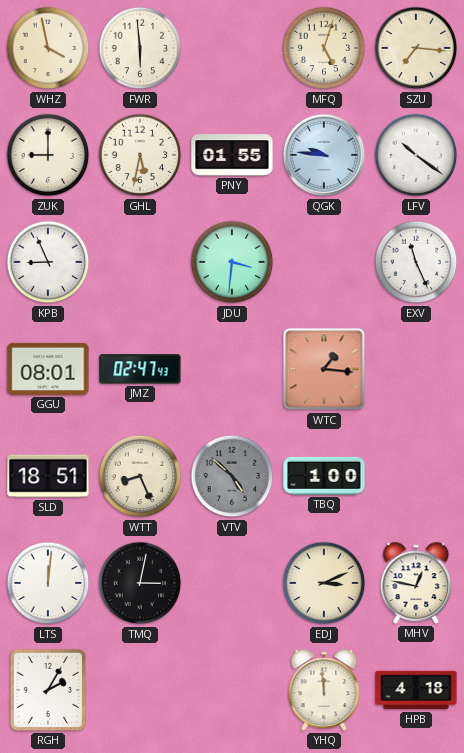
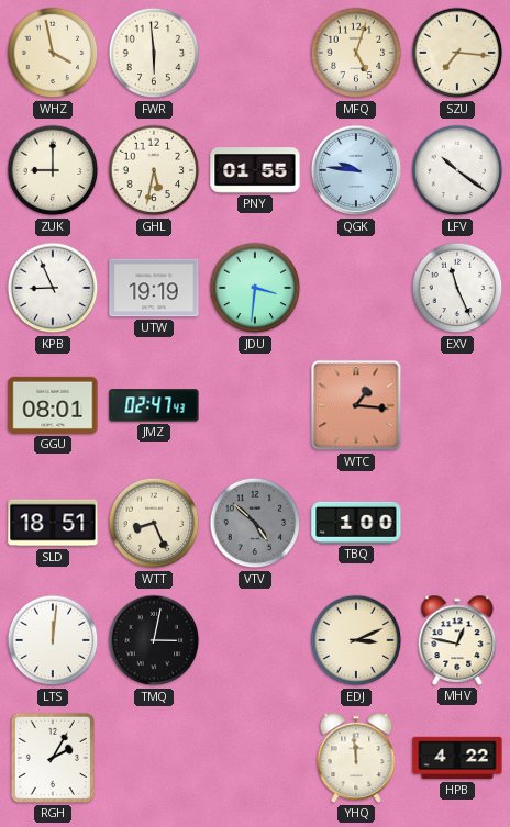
UTW: none -> 19:19
HPB: 4:18 -> 4:22
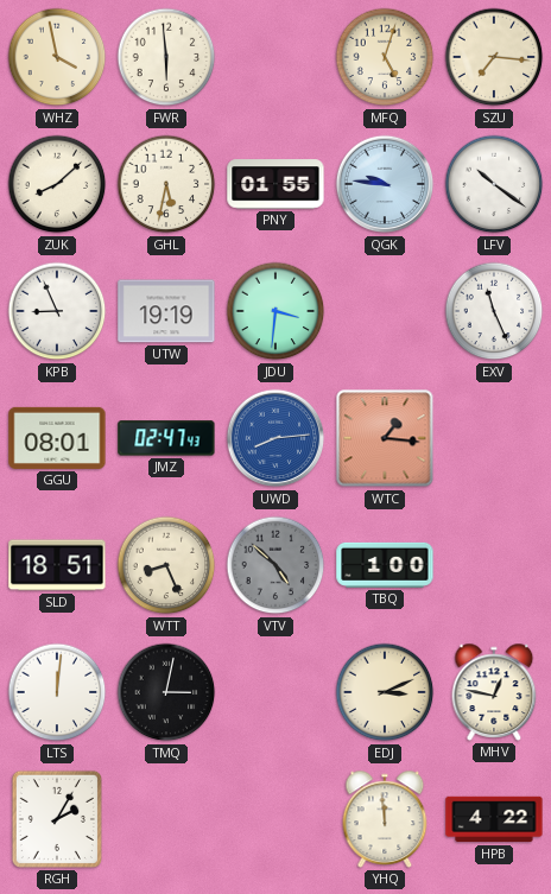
ZUK: 9:00 -> 8:08
UWD: none -> 8:14
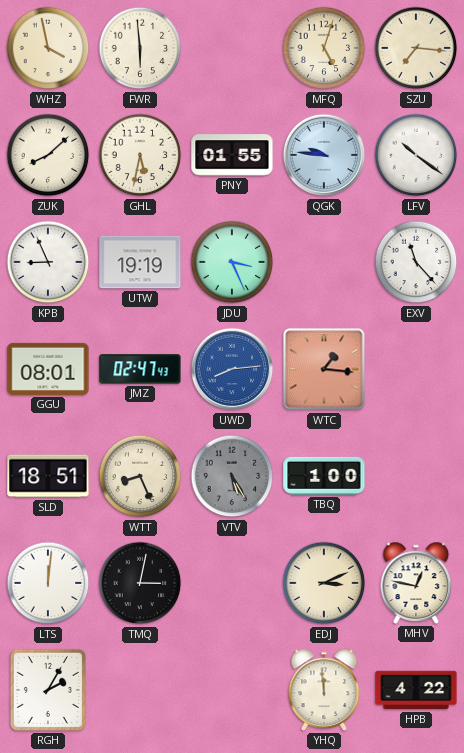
JDU: 3:31 -> 3:26
EXV: 11:26 -> 11:23
VTV: 4:52 -> 5:25
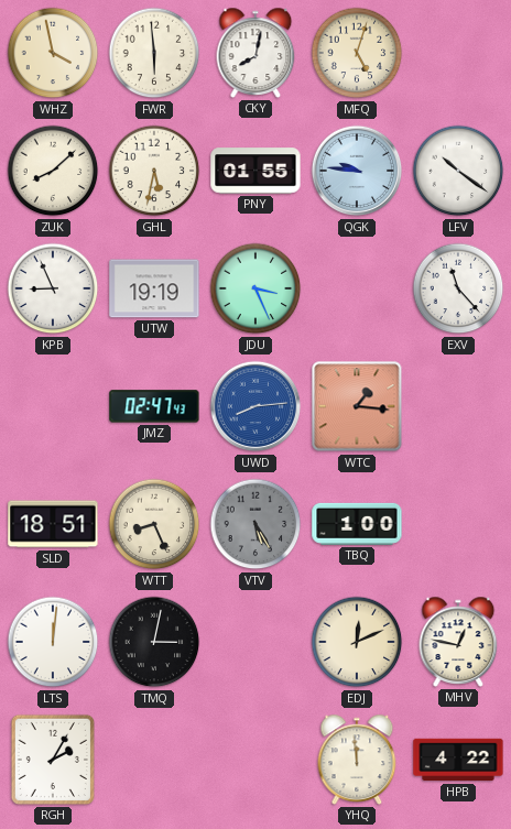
CKY: none -> 8:02
SZU: 7:16 -> none
GGU: 08:01 -> none
EDJ: 3:11 -> 12:11
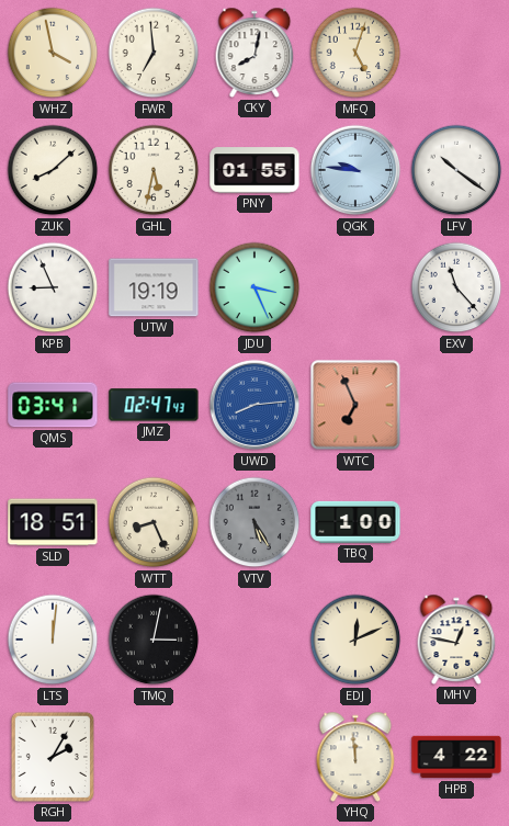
FWR: 5:59 -> 6:59
QMS: none -> 03:41
WTC: 1:16 -> 6:56
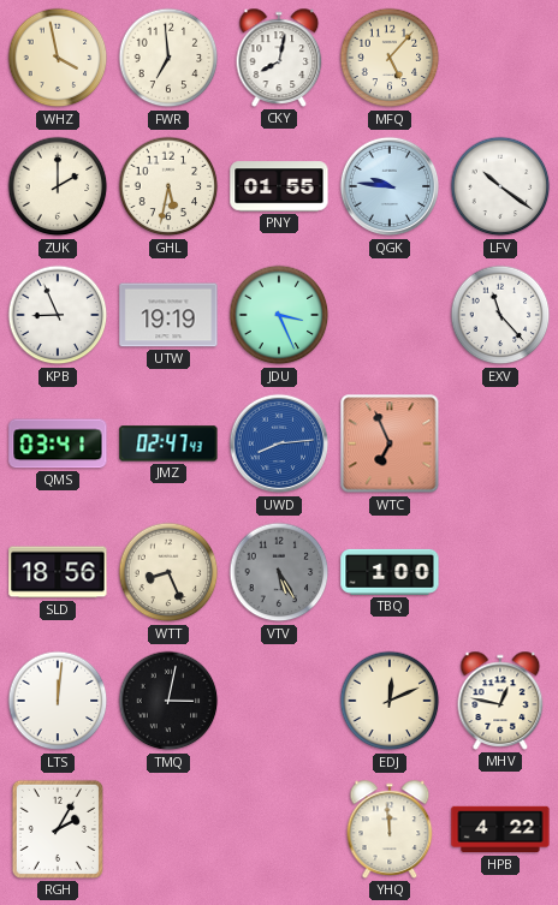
MFQ: 5:03 -> 5:07
ZUK: 8:08 -> 2:00
SLD: 18:51 -> 18:56
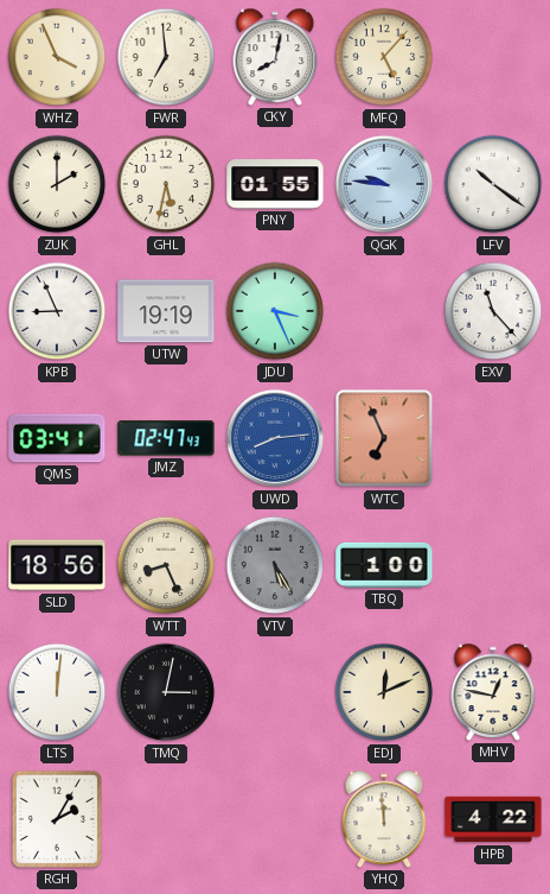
WHZ: 3:58 -> 3:56
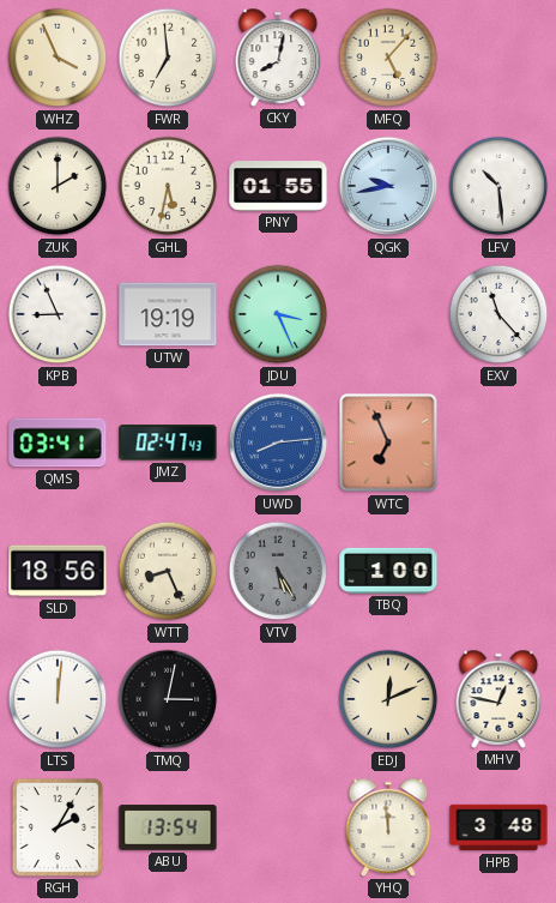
QGK: 9:46 -> 9:43
LFV: 10:21 -> 10:29
ABU: none -> 13:54
HPB: 4:22 -> 3:48
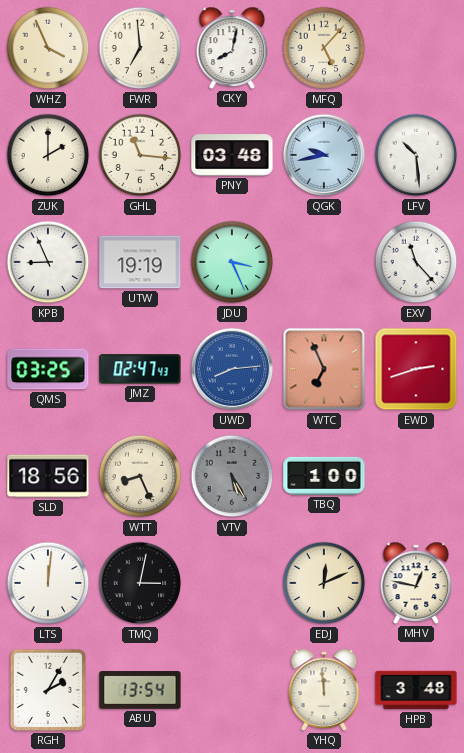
GHL: 5:32 -> 11:16
PNY: 01:55 -> 03:48
QMS: 03:41 -> 03:25
EWD: none -> 2:42
